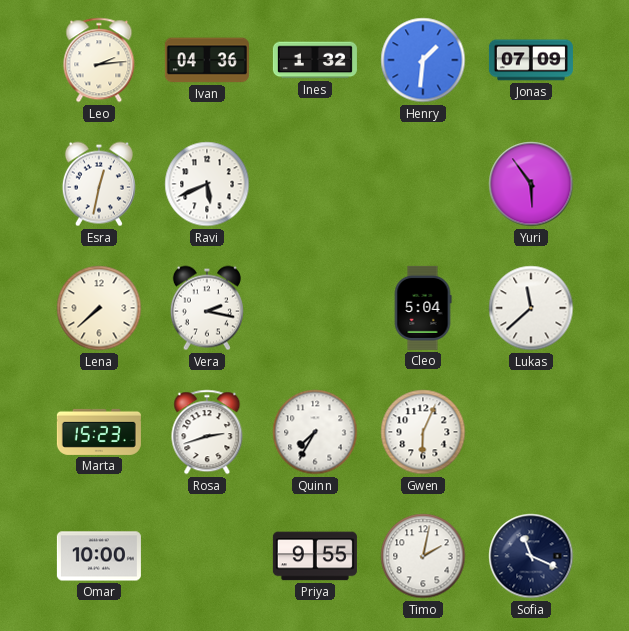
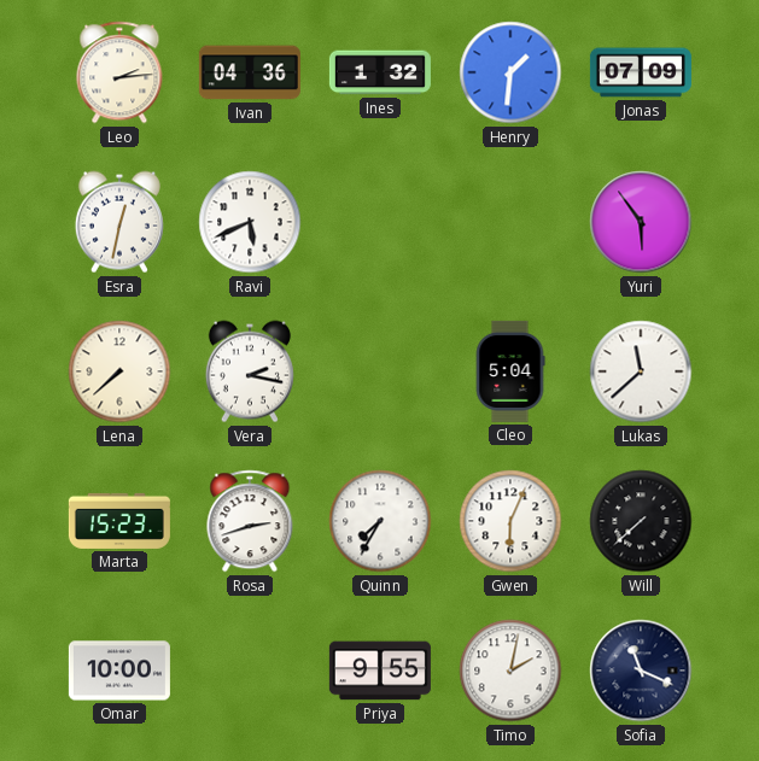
Will: none -> 7:38
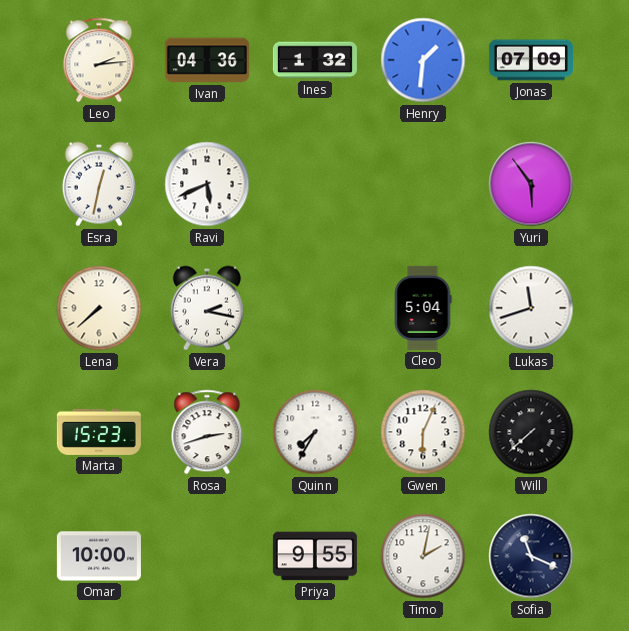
Lukas: 11:38 -> 11:42
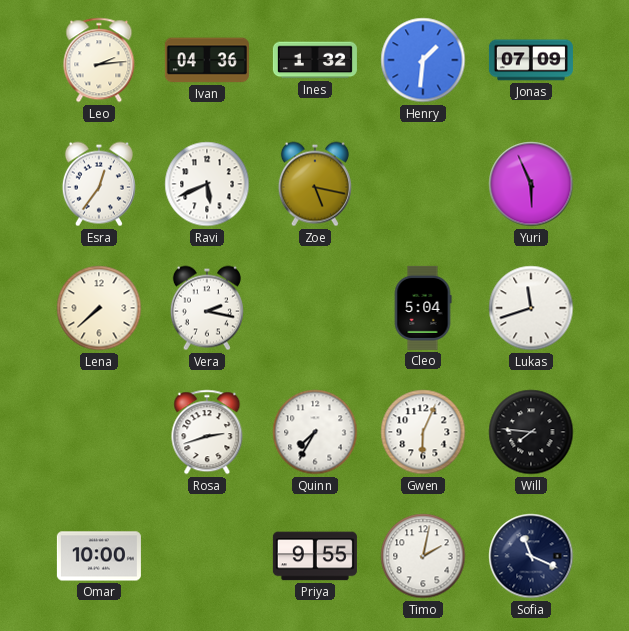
Esra: 12:32 -> 12:36
Zoe: none -> 5:17
Yuri: 5:54 -> 5:56
Marta: 15:23 -> none
Will: 7:38 -> 7:46
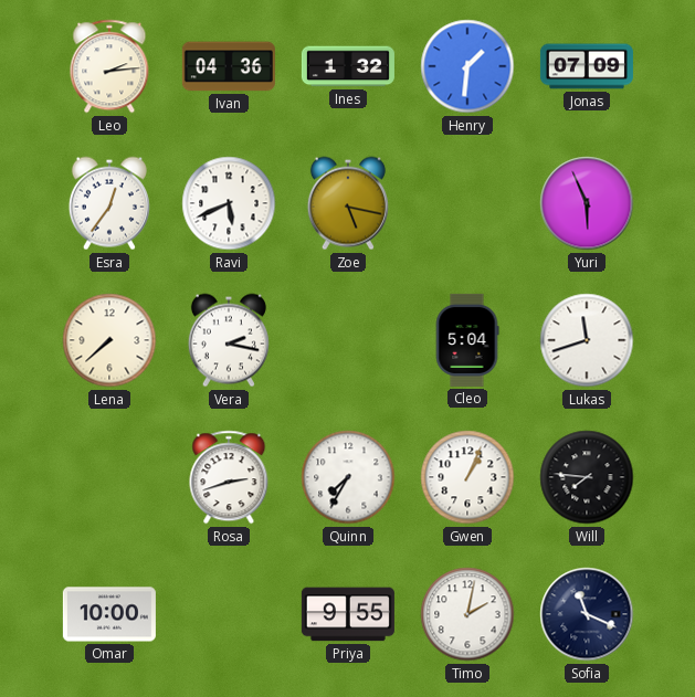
Gwen: 6:04 -> 1:04
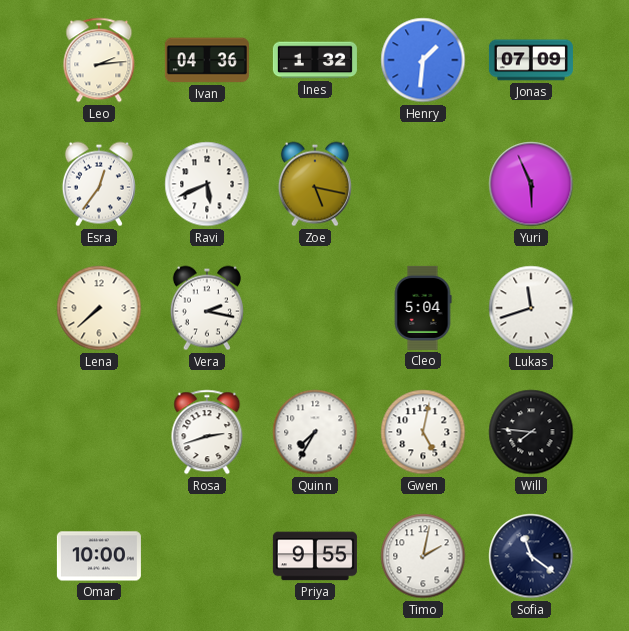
Gwen: 1:04 -> 5:02
Sofia: 11:19 -> 11:21
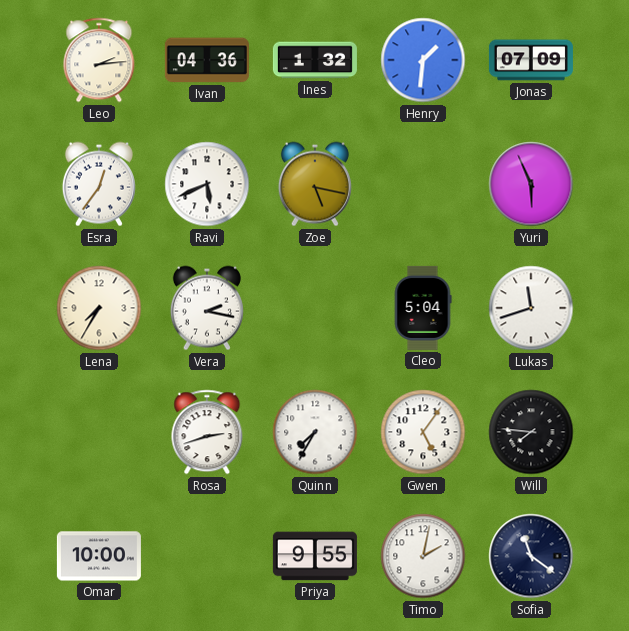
Lena: 7:38 -> 7:35
Gwen: 5:02 -> 5:06
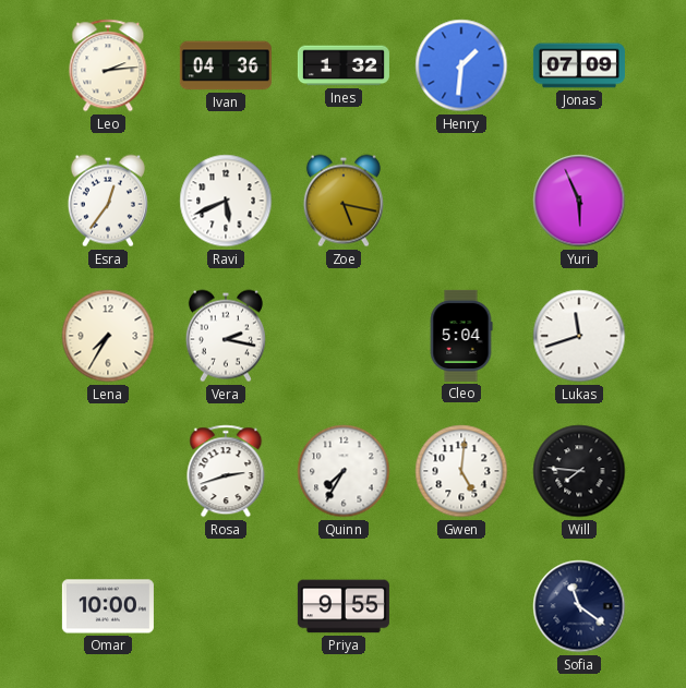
Gwen: 5:06 -> 5:01
Timo: 2:02 -> none
